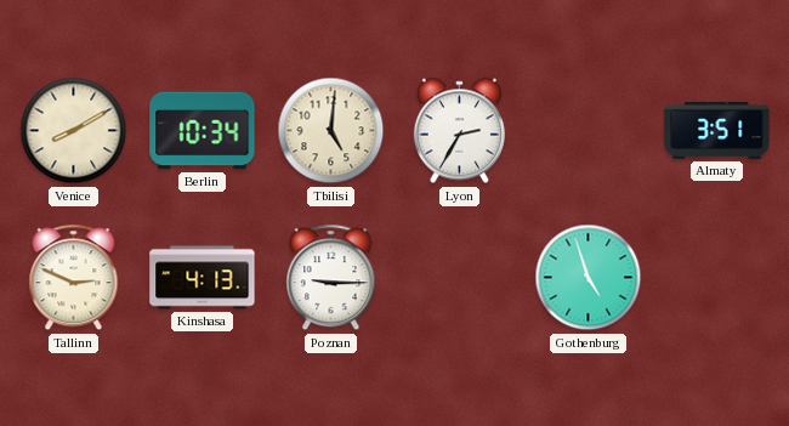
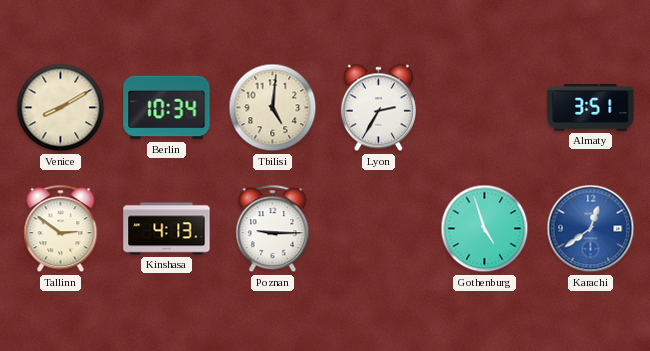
Tallinn: 2:49 -> 2:51
Karachi: none -> 12:39
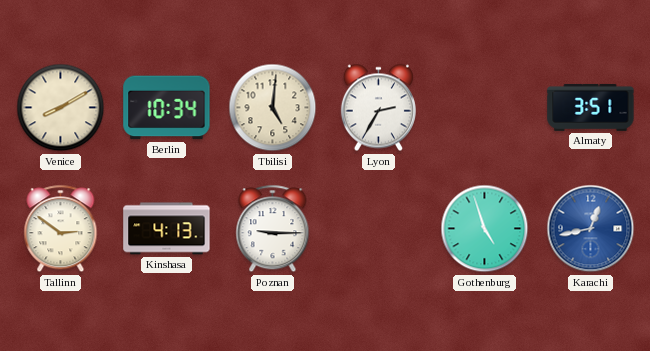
Karachi: 12:39 -> 12:43
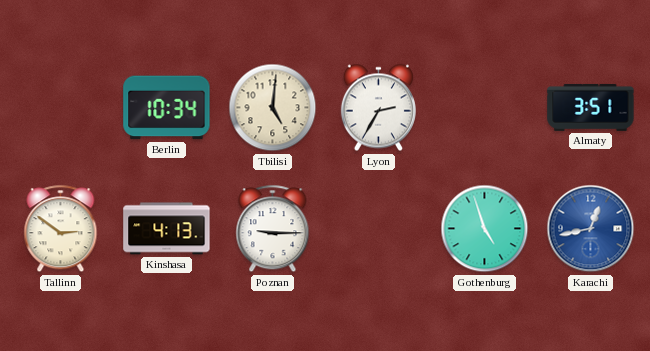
Venice: 8:10 -> none
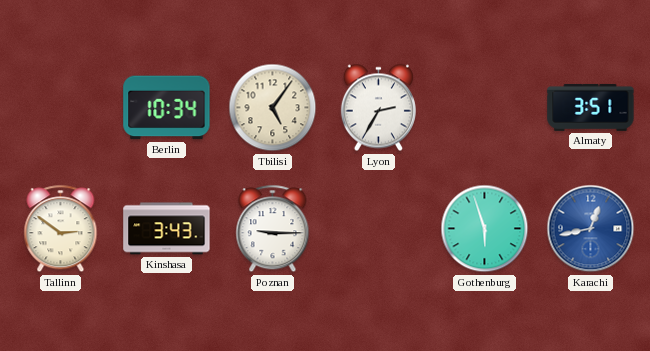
Tbilisi: 5:01 -> 5:06
Kinshasa: 4:13 -> 3:43
Gothenburg: 4:57 -> 5:57
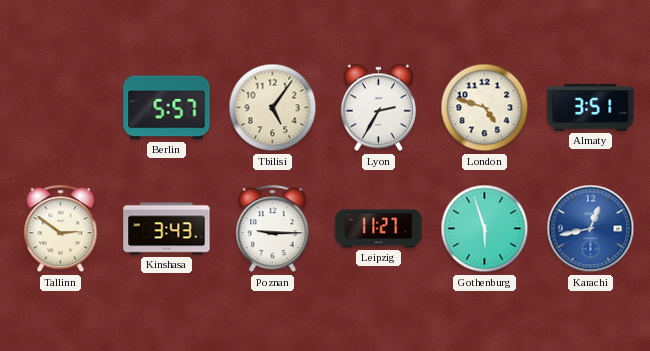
Berlin: 10:34 -> 5:57
London: none -> 4:48
Leipzig: none -> 11:27
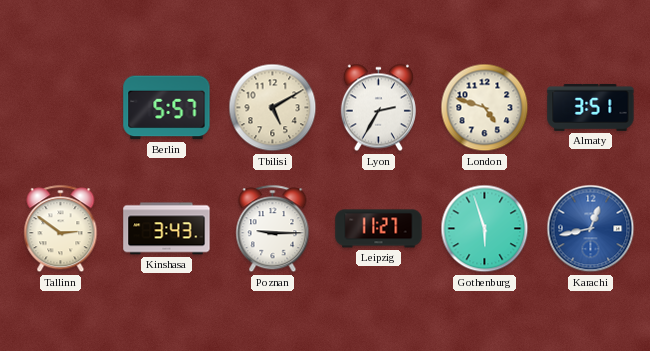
Tbilisi: 5:06 -> 5:10
